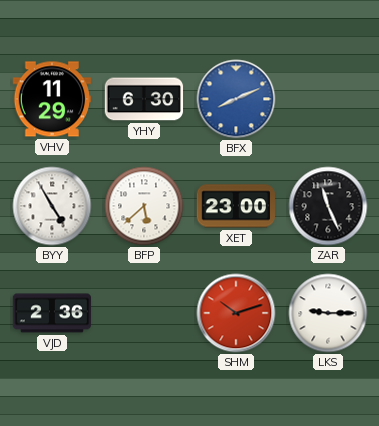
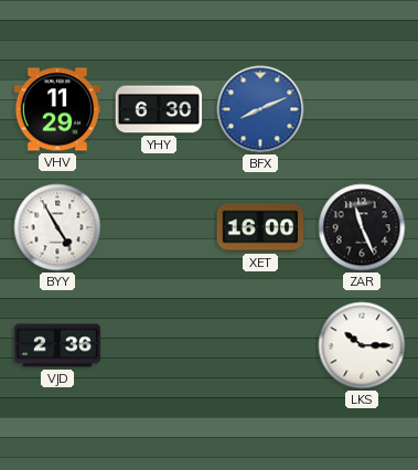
BFP: 5:38 -> none
XET: 23:00 -> 16:00
SHM: 10:12 -> none
LKS: 9:15 -> 10:15
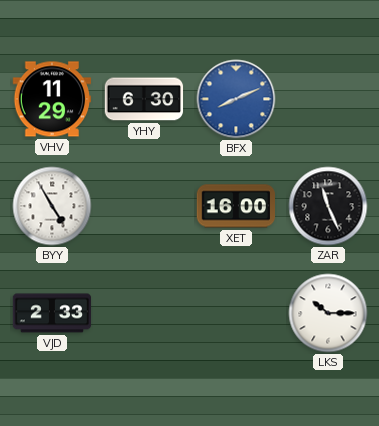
VJD: 2:36 -> 2:33
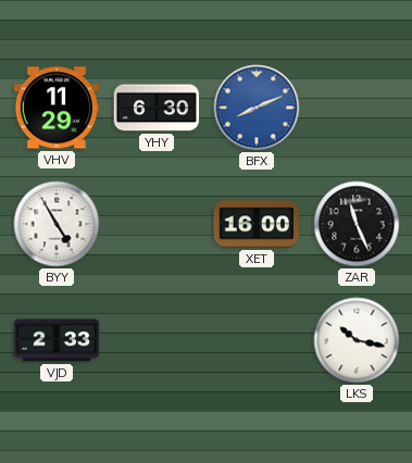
LKS: 10:15 -> 10:17
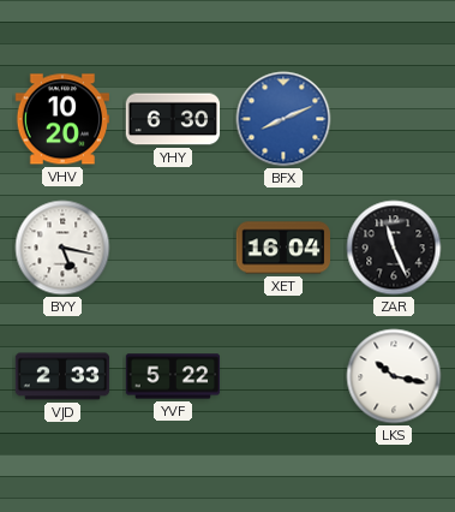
VHV: 11:29 -> 10:20
BYY: 4:55 -> 5:17
XET: 16:00 -> 16:04
YVF: none -> 5:22
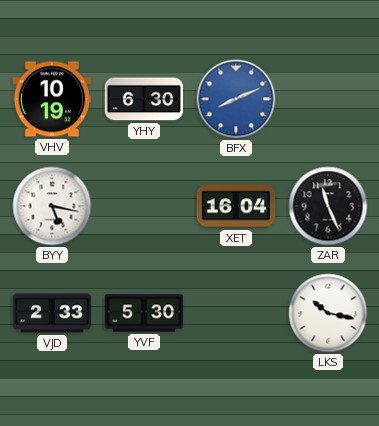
VHV: 10:20 -> 10:19
YVF: 5:22 -> 5:30
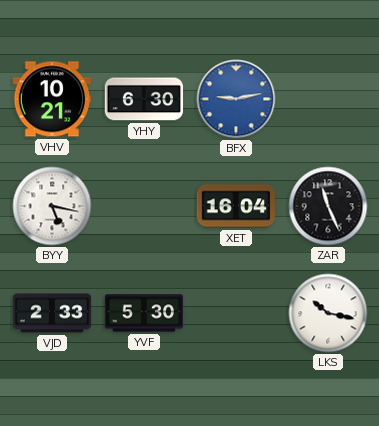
VHV: 10:19 -> 10:21
BFX: 8:11 -> 9:13
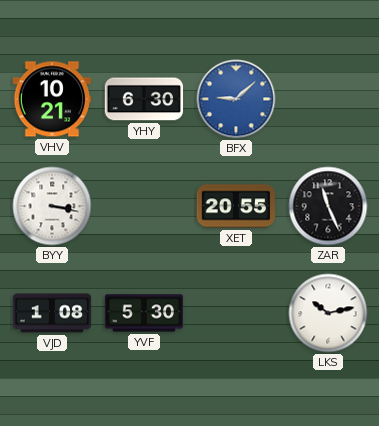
BFX: 9:13 -> 9:08
BYY: 5:17 -> 3:17
XET: 16:04 -> 20:55
VJD: 2:33 -> 1:08
LKS: 10:17 -> 10:13
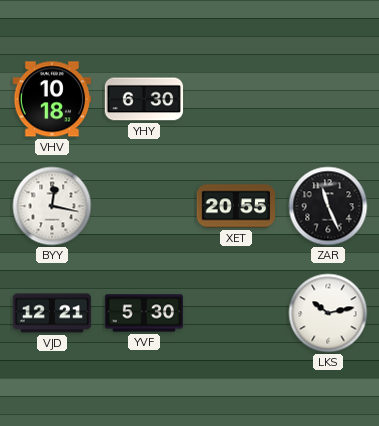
VHV: 10:21 -> 10:18
BFX: 9:08 -> none
BYY: 3:17 -> 12:17
VJD: 1:08 -> 12:21
